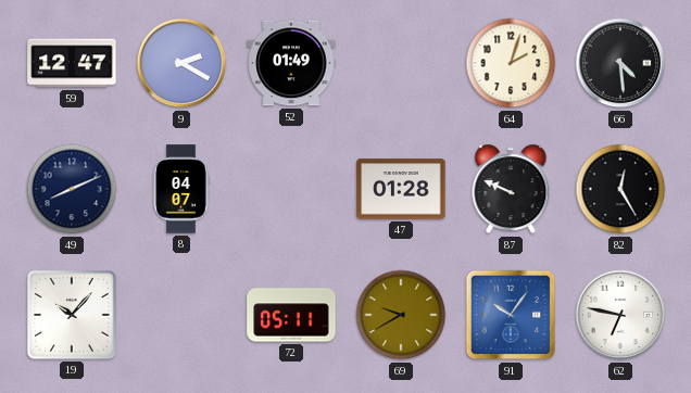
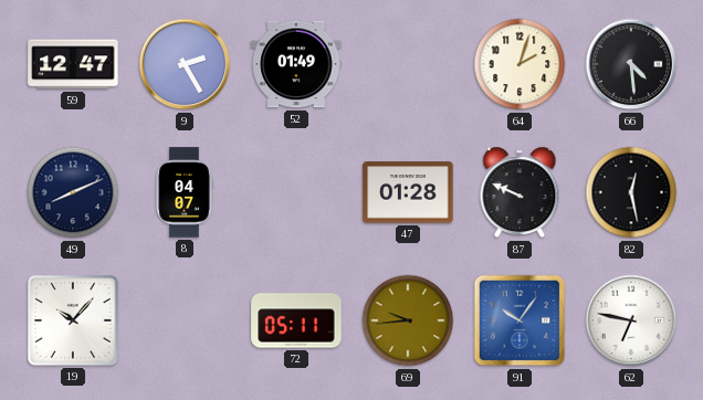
9: 2:20 -> 2:25
82: 12:25 -> 12:28
69: 9:40 -> 9:44
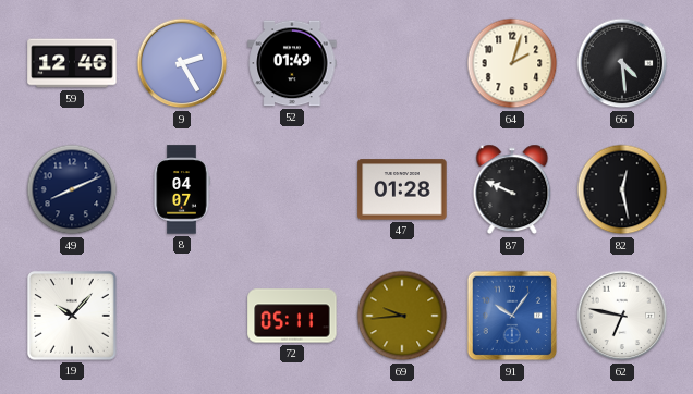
59: 12:47 -> 12:46
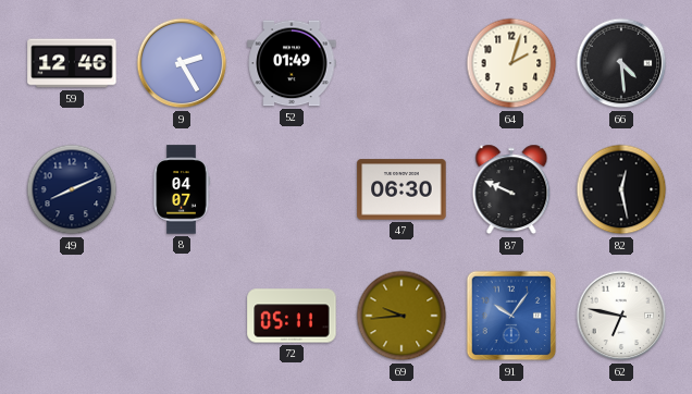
47: 01:28 -> 06:30
19: 10:07 -> none
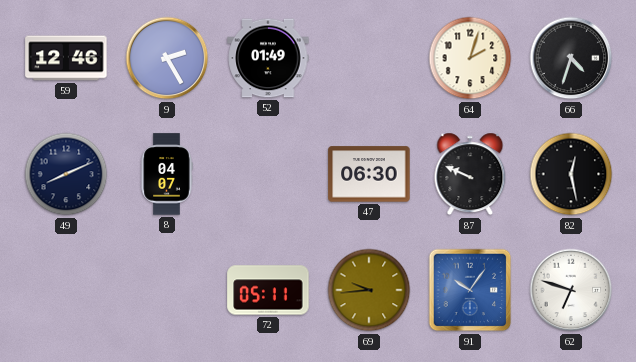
66: 4:29 -> 4:33
62: 6:47 -> 6:48
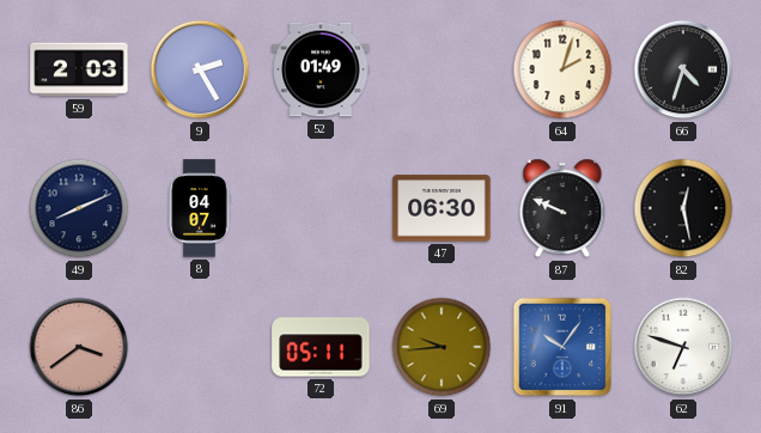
59: 12:46 -> 2:03
86: none -> 3:39
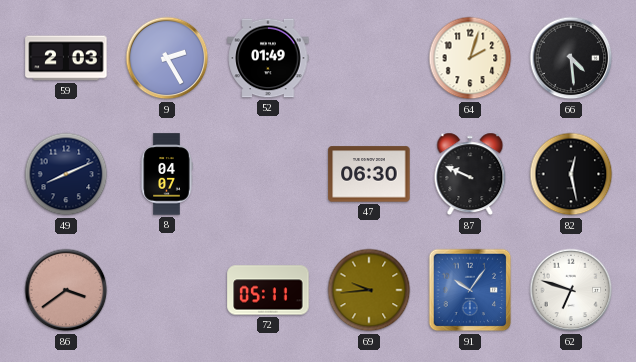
66: 4:33 -> 4:29
